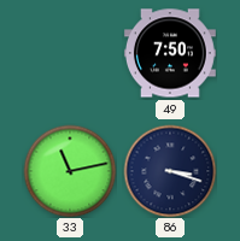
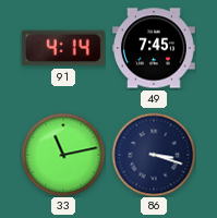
91: none -> 4:14
49: 7:50 -> 7:45
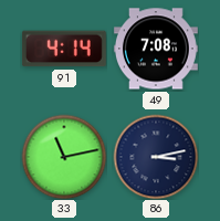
49: 7:45 -> 7:08
86: 3:18 -> 3:13
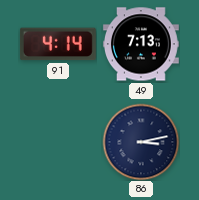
49: 7:08 -> 7:13
33: 11:13 -> none
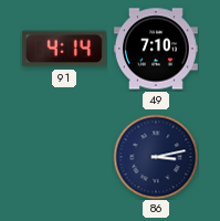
49: 7:13 -> 7:10
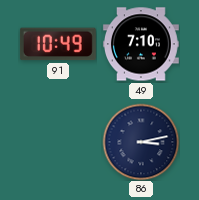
91: 4:14 -> 10:49
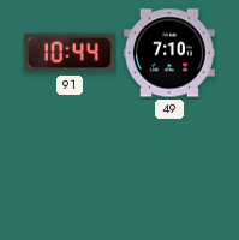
91: 10:49 -> 10:44
86: 3:13 -> none
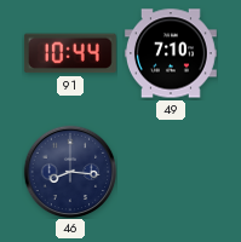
46: none -> 8:16
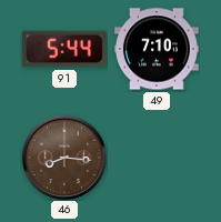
91: 10:44 -> 5:44
46 dial: navy -> brown
